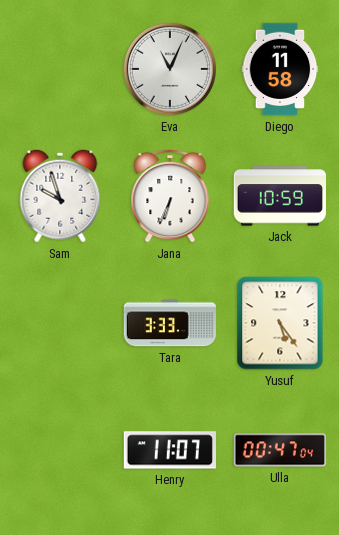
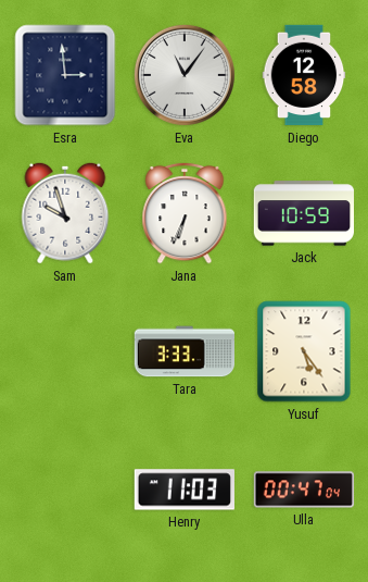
Esra: none -> 2:59
Eva: 11:04 -> 11:06
Diego: 11:58 -> 12:58
Henry: 11:07 -> 11:03
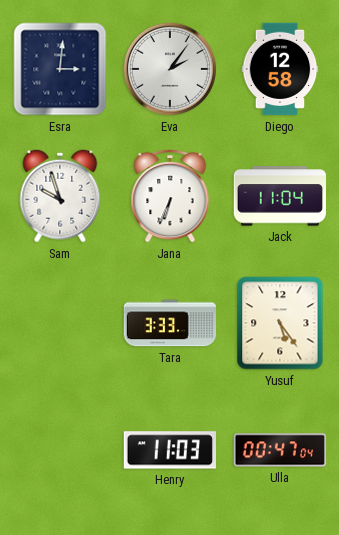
Esra: 2:59 -> 3:01
Eva: 11:06 -> 2:06
Jack: 10:59 -> 11:04
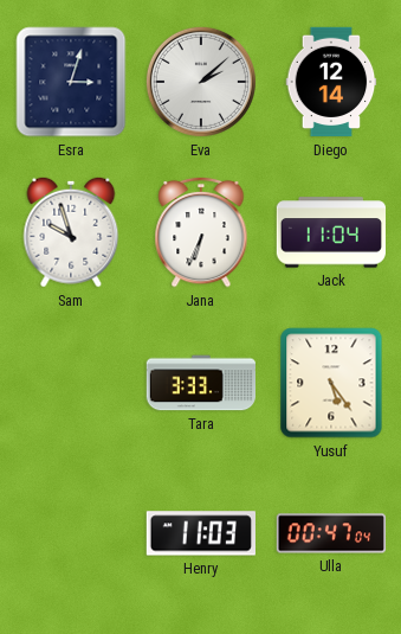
Esra: 3:01 -> 3:03
Eva: 2:06 -> 2:08
Diego: 12:58 -> 12:14
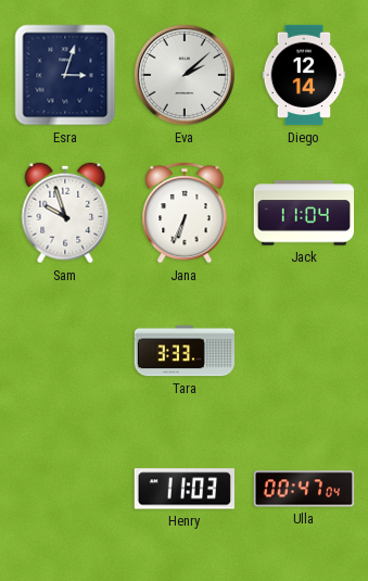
Yusuf: 5:24 -> none
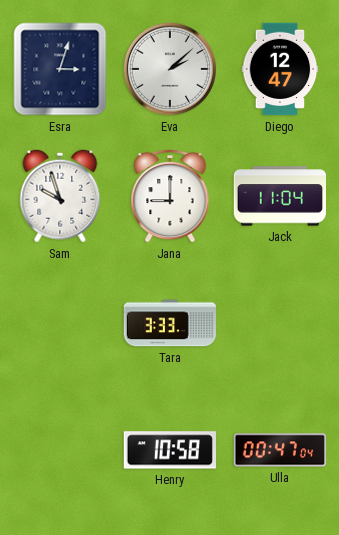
Diego: 12:14 -> 12:47
Jana: 6:34 -> 9:00
Henry: 11:03 -> 10:58
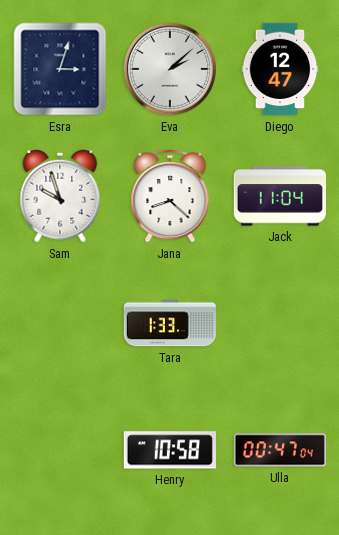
Jana: 9:00 -> 8:22
Tara: 3:33 -> 1:33
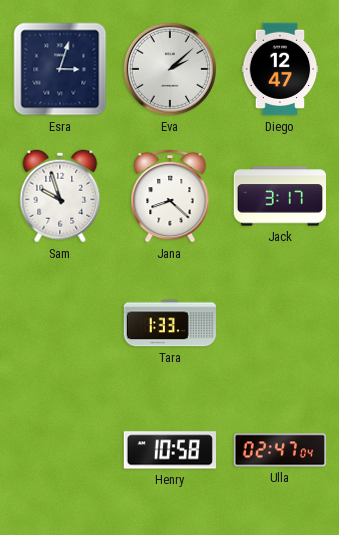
Jack: 11:04 -> 3:17
Ulla: 00:47 -> 02:47
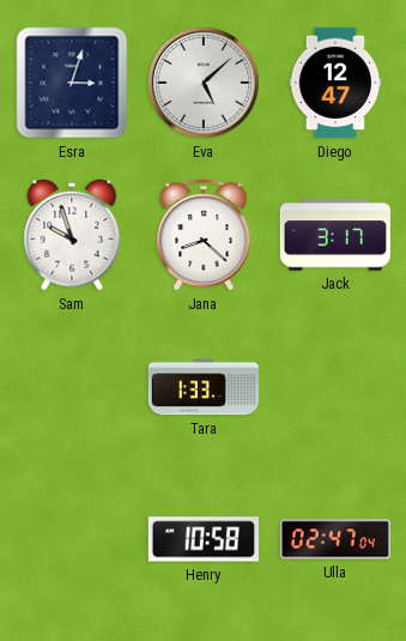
Eva: 2:08 -> 5:08
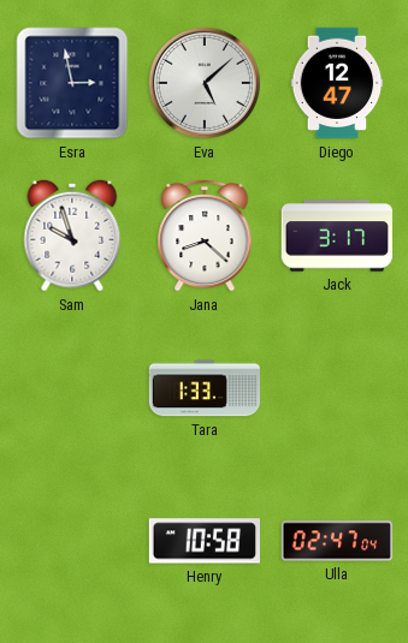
Esra: 3:03 -> 2:58
